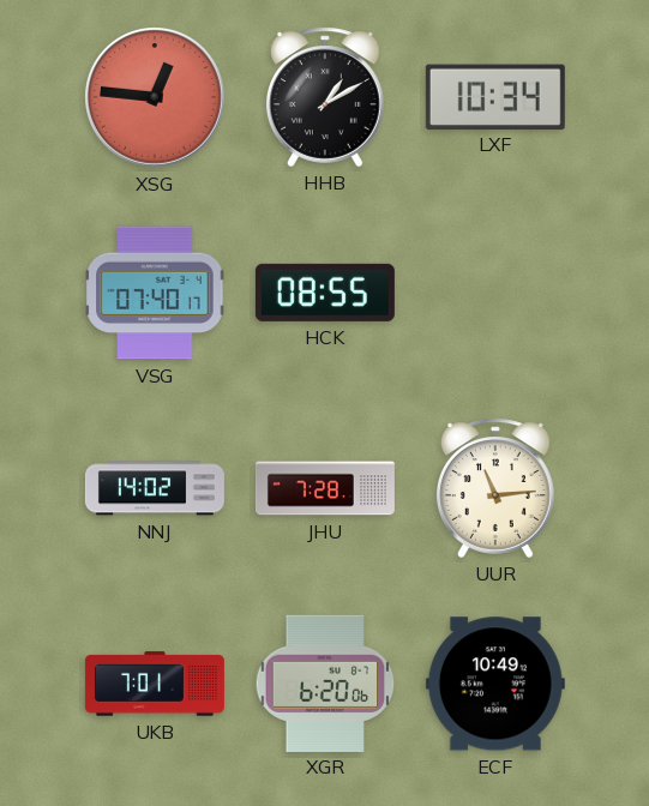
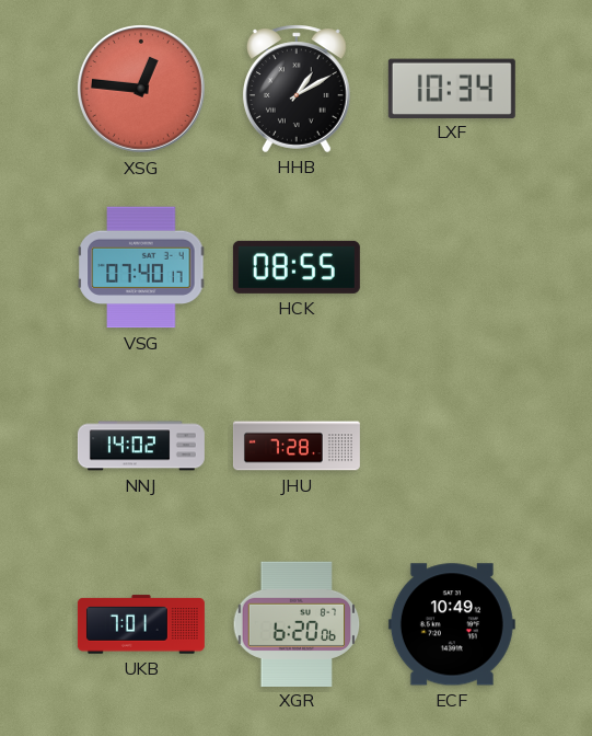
UUR: 11:14 -> none
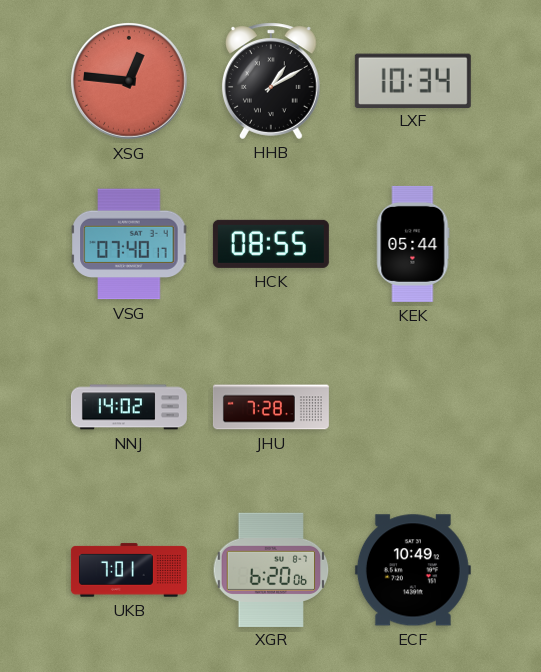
KEK: none -> 05:44
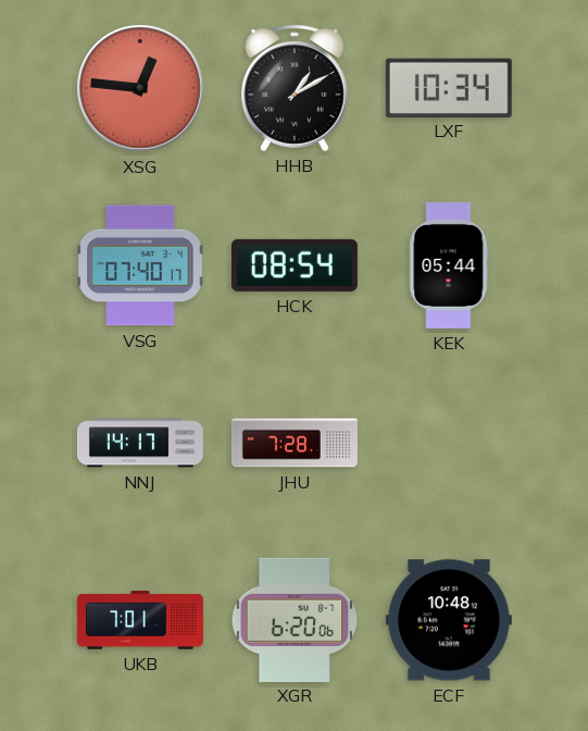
HCK: 08:55 -> 08:54
NNJ: 14:02 -> 14:17
ECF: 10:49 -> 10:48
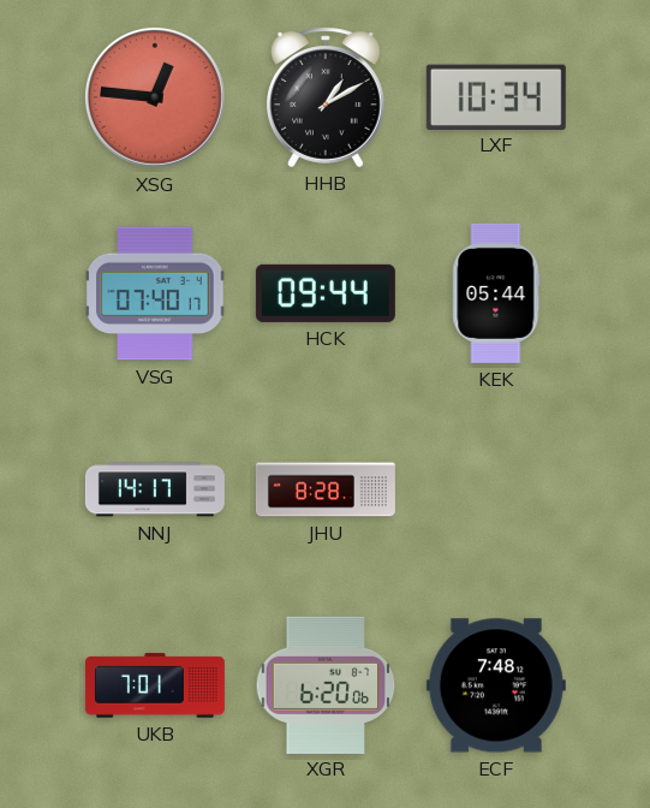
HCK: 08:54 -> 09:44
JHU: 7:28 -> 8:28
ECF: 10:48 -> 7:48
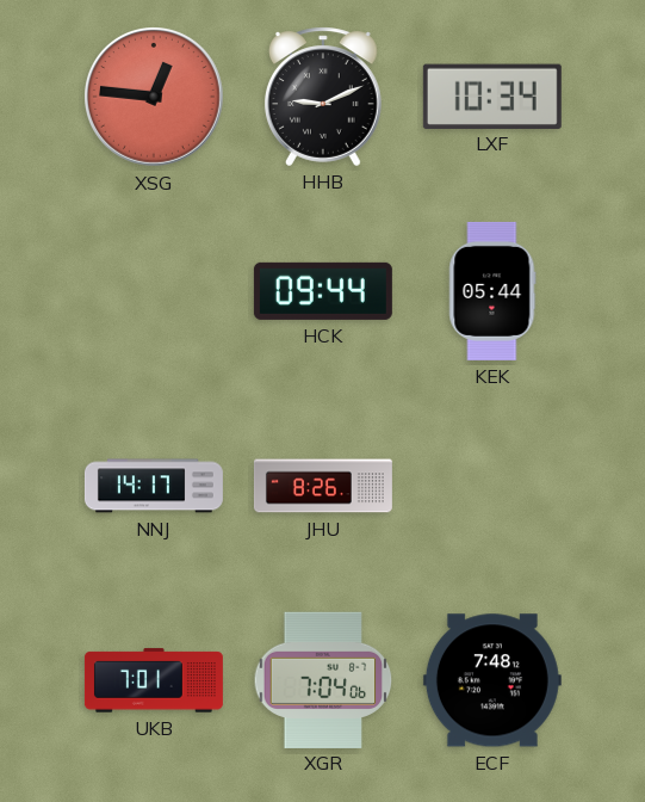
HHB: 1:10 -> 9:11
VSG: 07:40 -> none
JHU: 8:28 -> 8:26
XGR: 6:20 -> 7:04
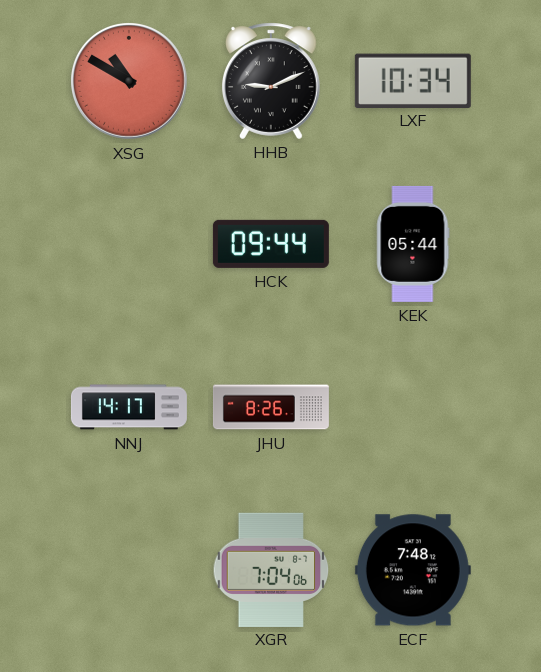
XSG: 12:46 -> 10:50
UKB: 7:01 -> none
